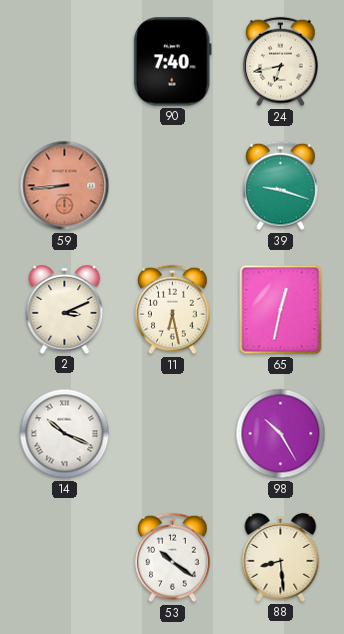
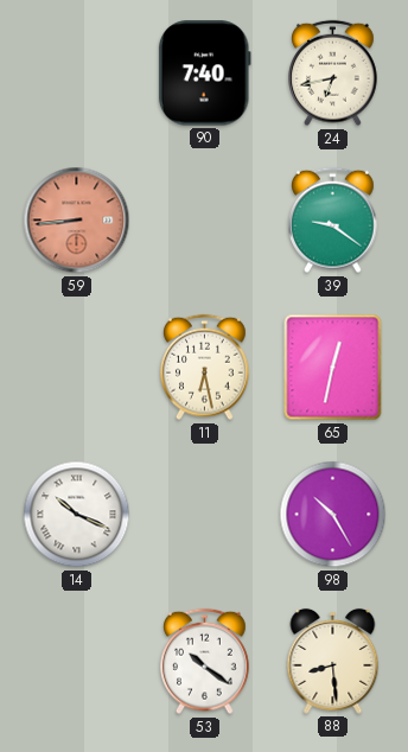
39: 9:18 -> 9:21
2: 3:11 -> none
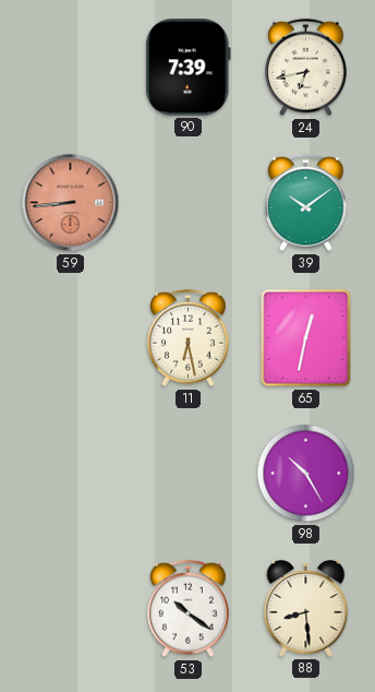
90: 7:40 -> 7:39
39: 9:21 -> 10:09
14: 10:19 -> none
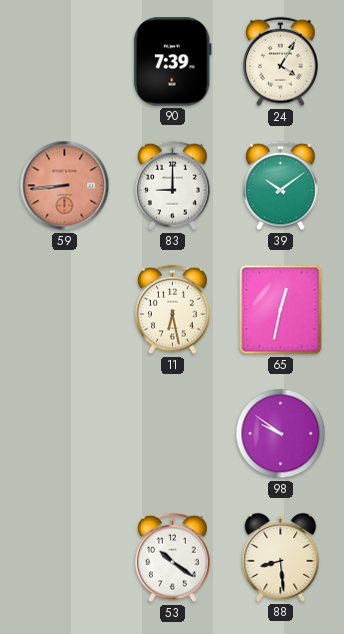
24: 6:43 -> 4:05
83: none -> 9:00
98: 10:25 -> 9:51
